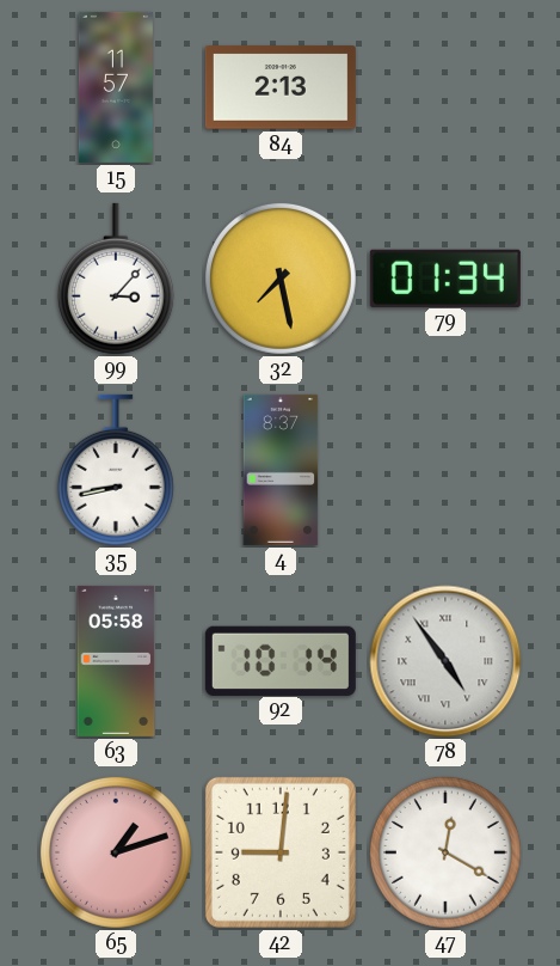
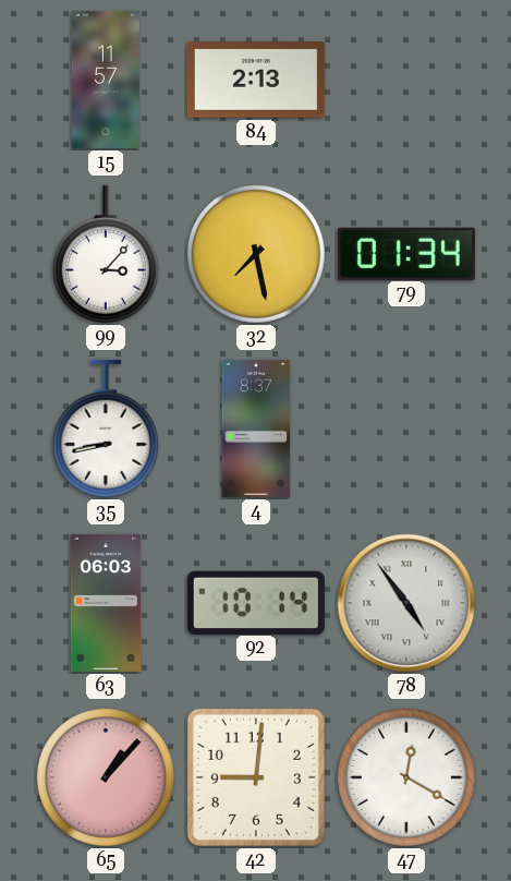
63: 05:58 -> 06:03
65: 1:12 -> 1:07
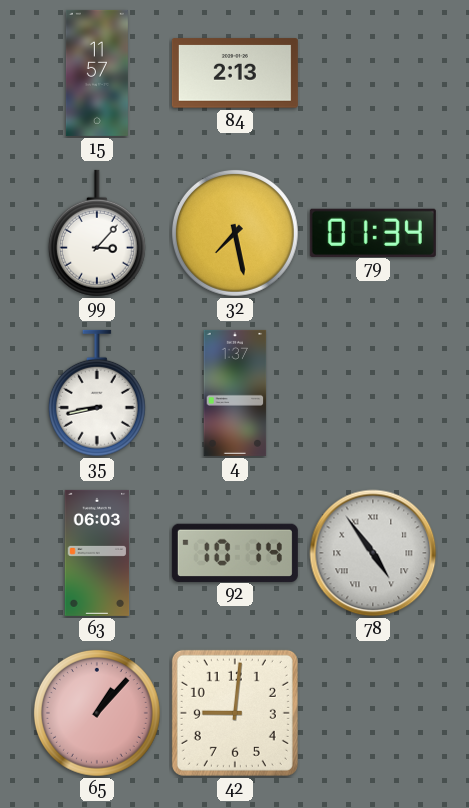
4: 8:37 -> 1:37
47: 12:20 -> none
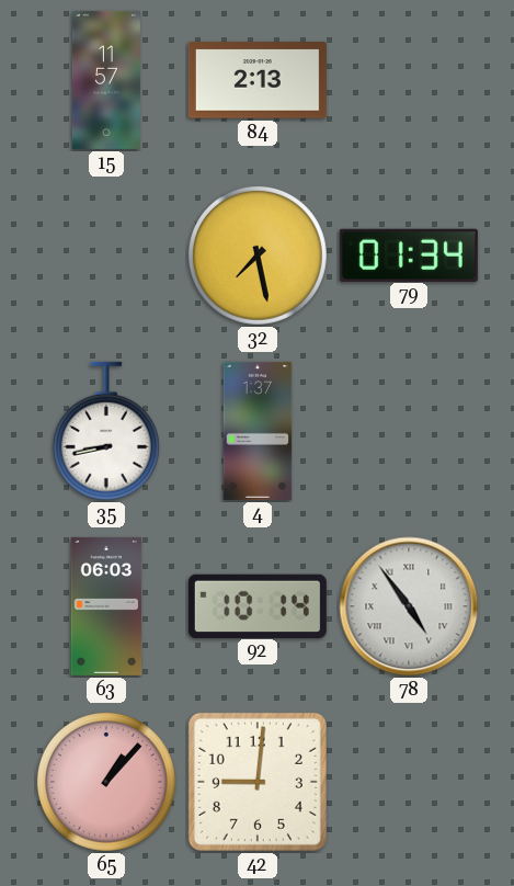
99: 3:07 -> none
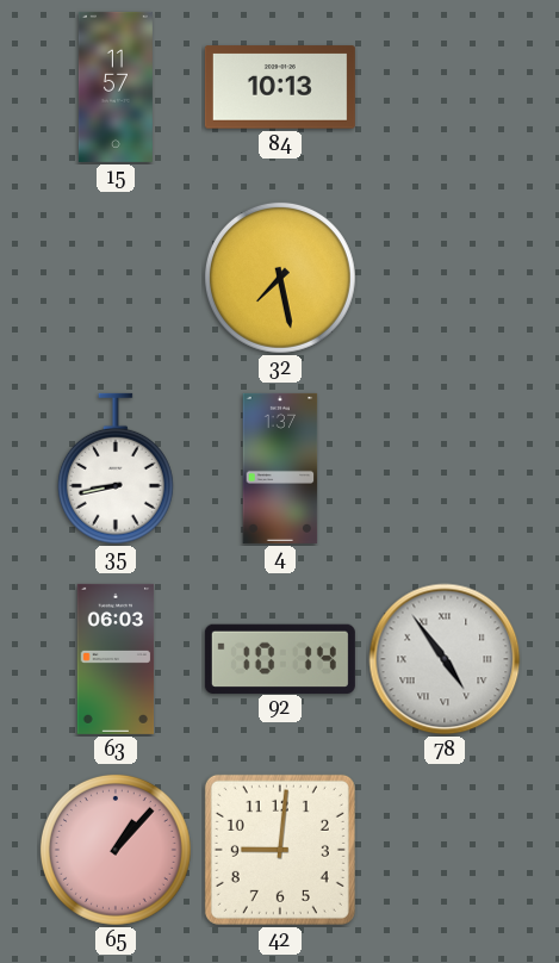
84: 2:13 -> 10:13
79: 01:34 -> none
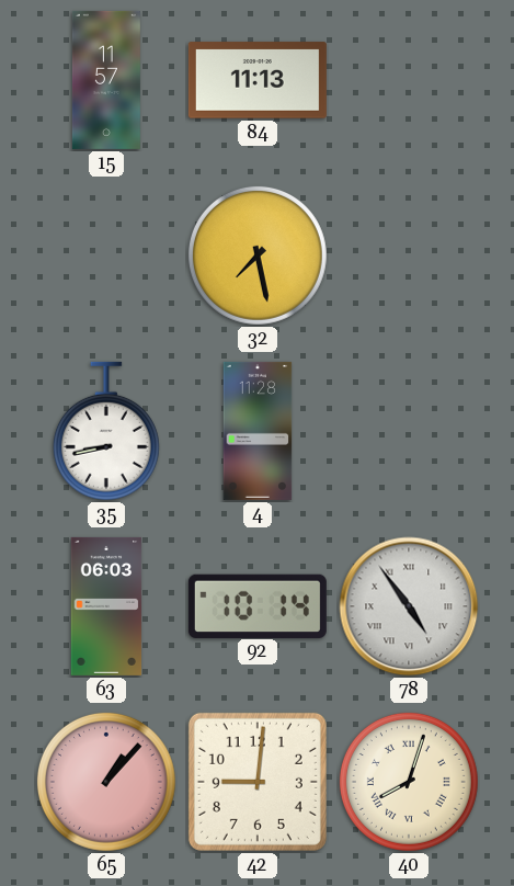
84: 10:13 -> 11:13
4: 1:37 -> 11:28
40: none -> 8:03
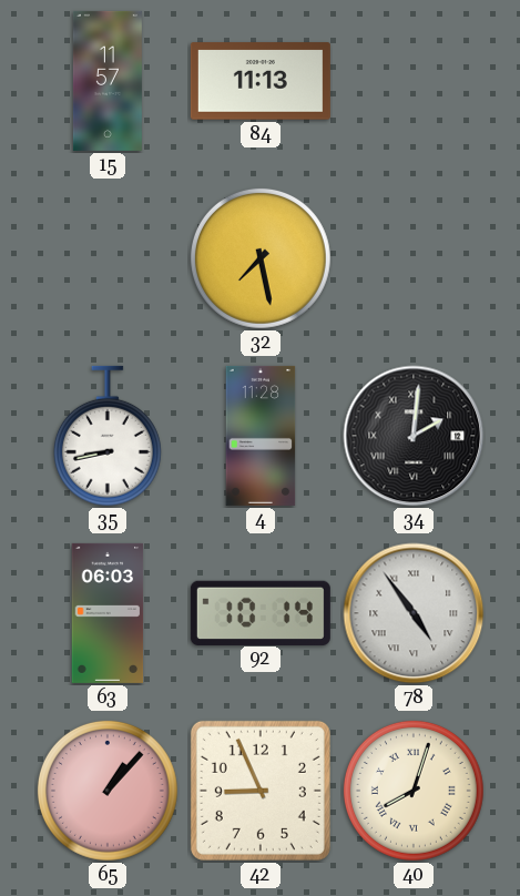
34: none -> 2:01
42: 9:01 -> 8:56
